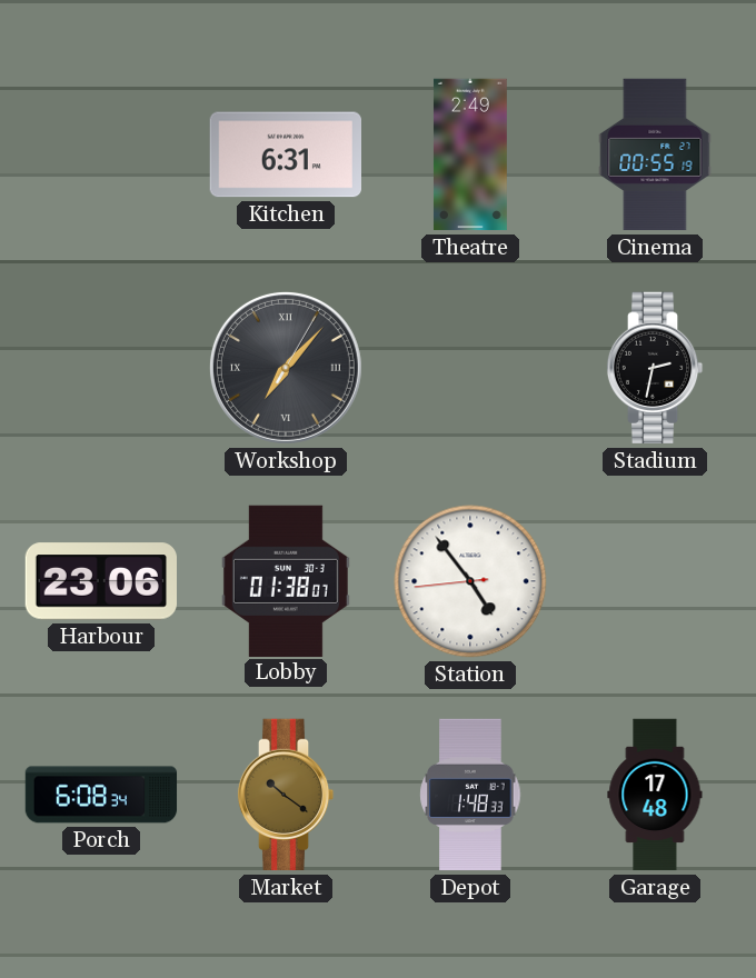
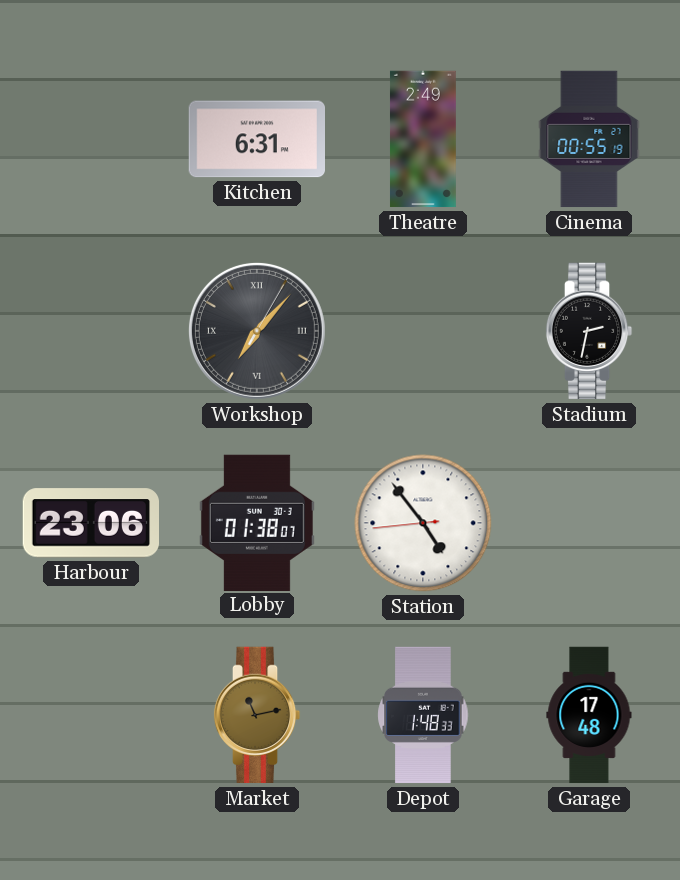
Porch: 6:08 -> none
Market: 10:21 -> 11:13
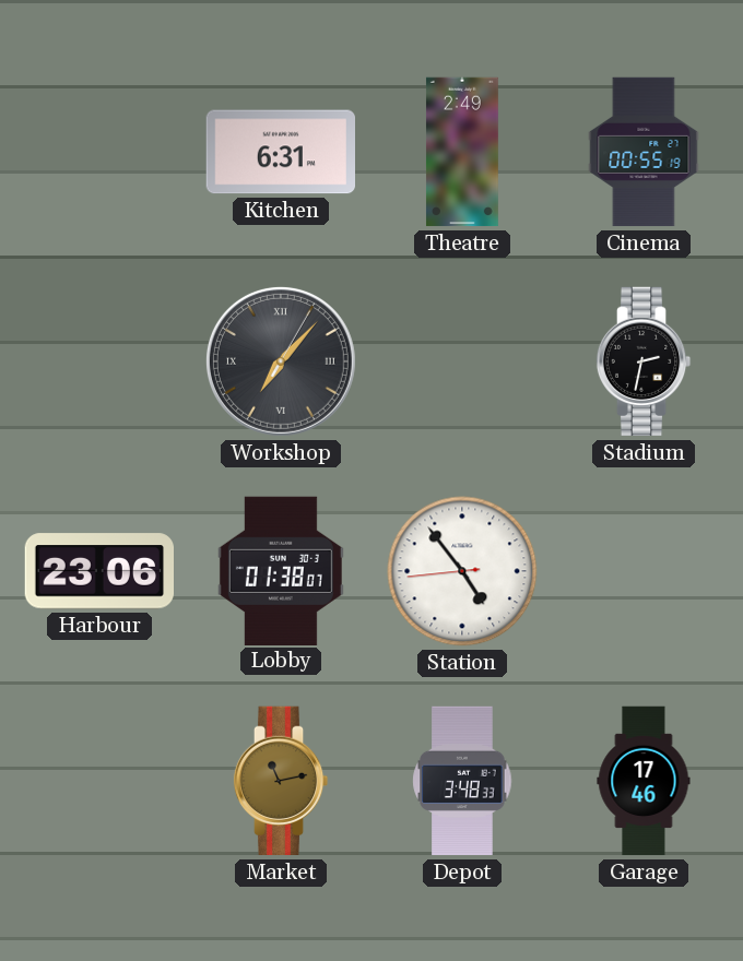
Depot: 1:48 -> 3:48
Garage: 17:48 -> 17:46
